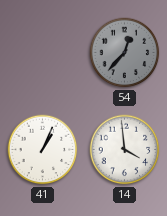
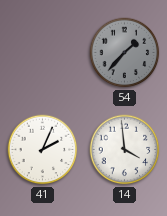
54: 12:37 -> 1:37
41: 1:04 -> 2:04
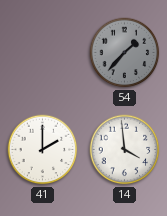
41: 2:04 -> 2:00
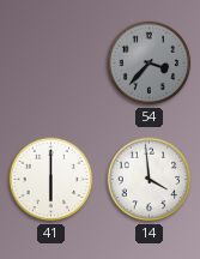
54: 1:37 -> 3:37
41: 2:00 -> 6:00
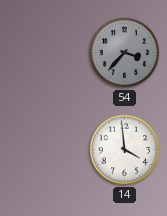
41: 6:00 -> none
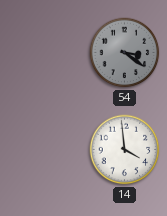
54: 3:37 -> 3:21
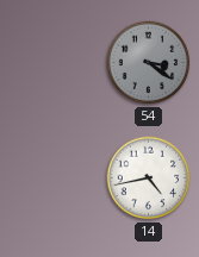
14: 3:59 -> 4:43
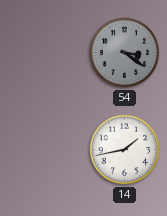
14: 4:43 -> 1:43
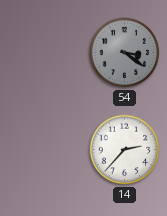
14: 1:43 -> 2:37
